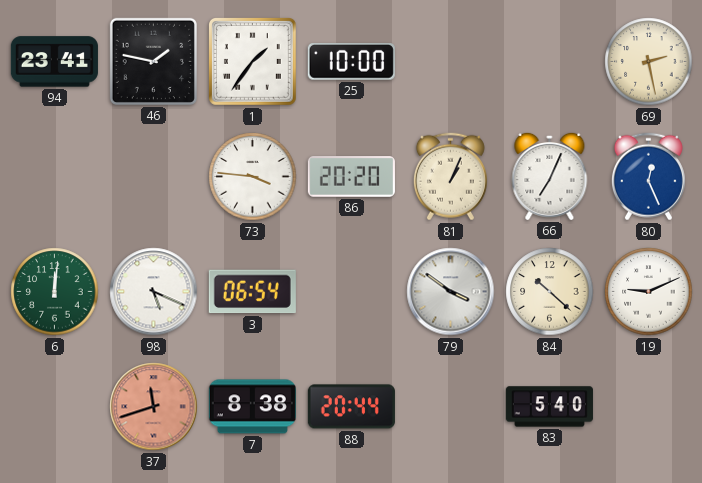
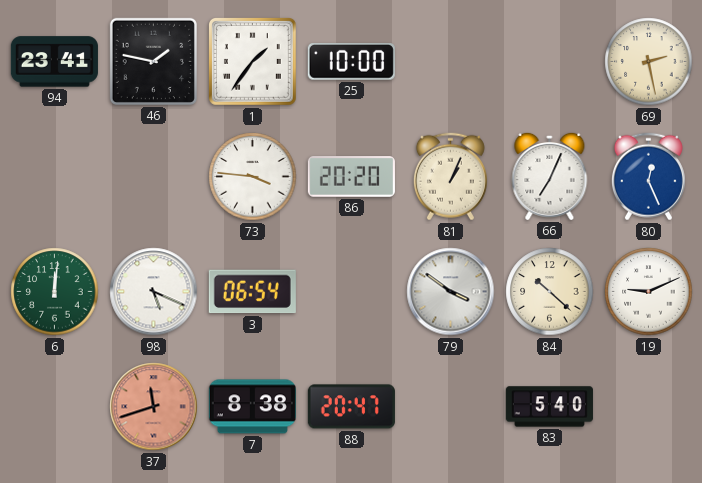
88: 20:44 -> 20:47
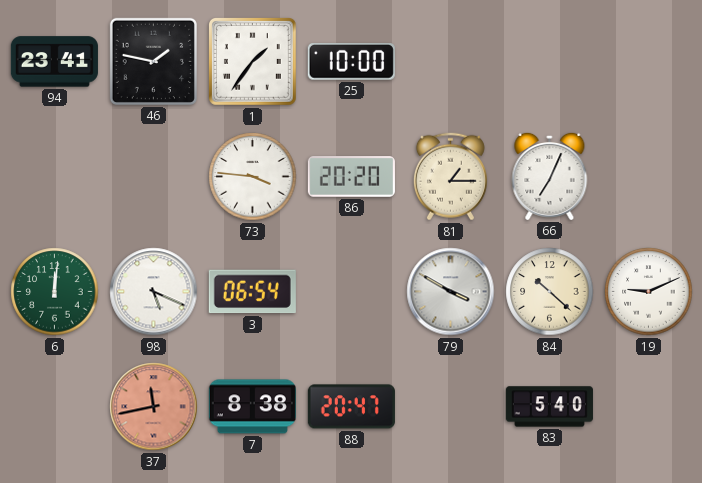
69: 2:28 -> none
81: 1:04 -> 1:15
80: 12:26 -> none
79: 3:51 -> 3:50
37: 11:42 -> 11:43
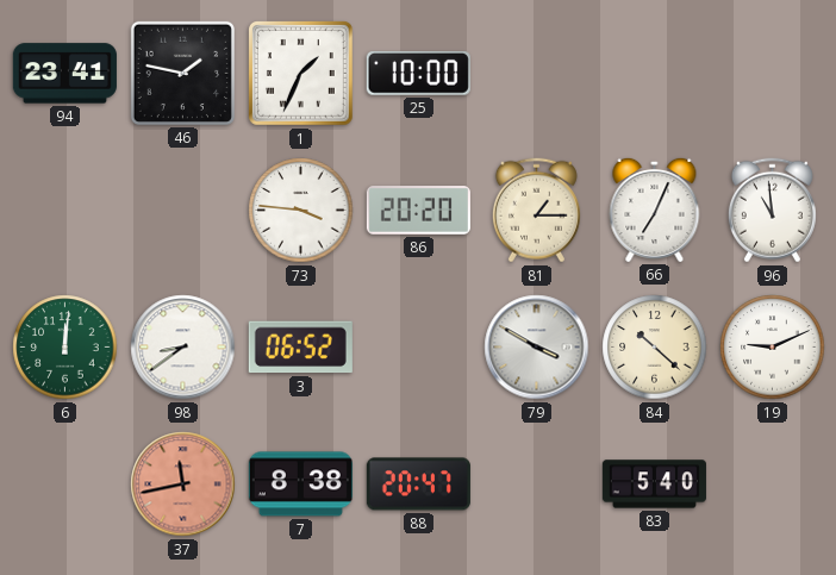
1: 1:36 -> 1:34
96: none -> 10:59
98: 5:19 -> 8:39
3: 06:54 -> 06:52
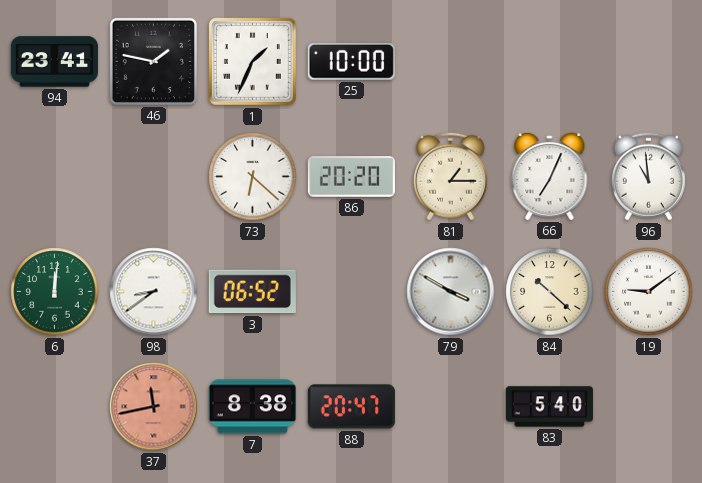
73: 3:46 -> 6:22
19: 9:11 -> 9:09
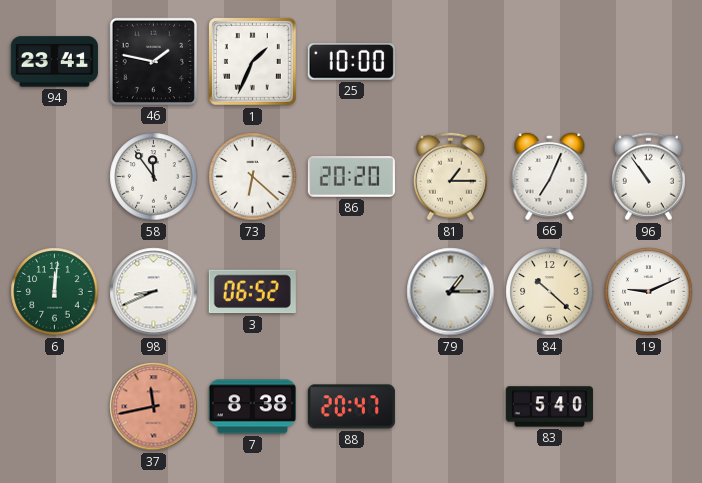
58: none -> 11:54
96: 10:59 -> 10:54
98: 8:39 -> 8:41
79: 3:50 -> 1:15
19: 9:09 -> 9:11
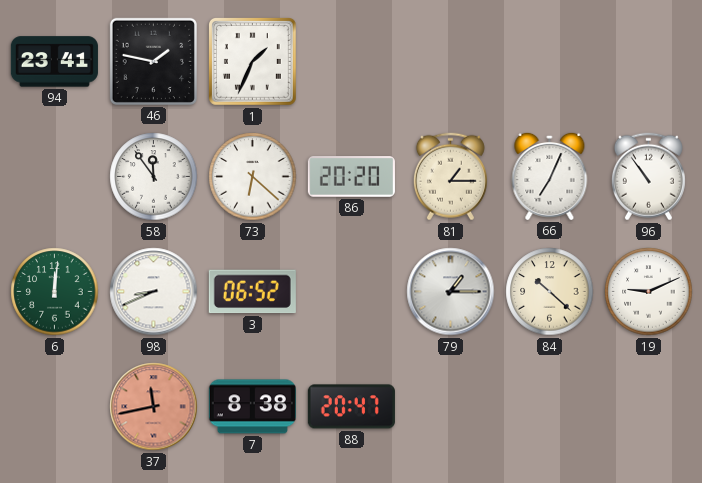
25: 10:00 -> none
83: 5:40 -> none
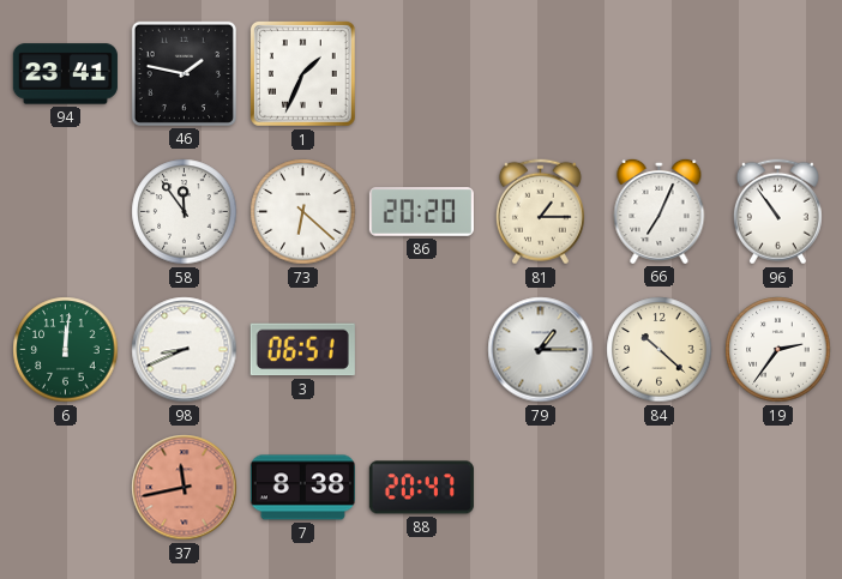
3: 06:52 -> 06:51
19: 9:11 -> 2:36
